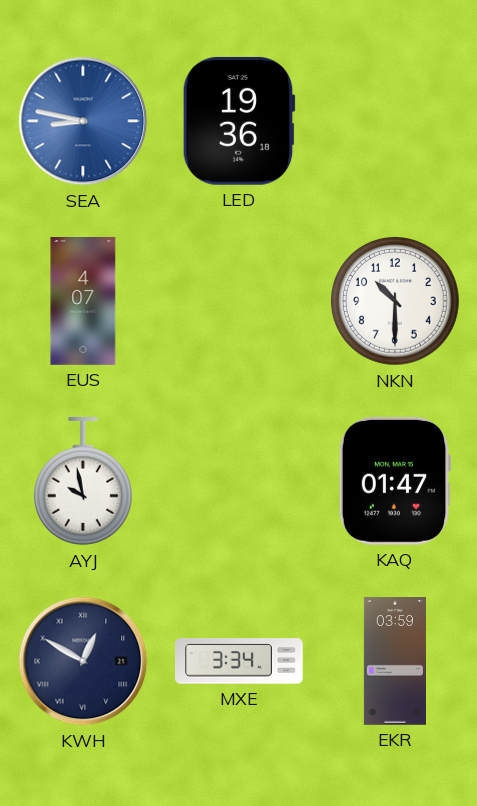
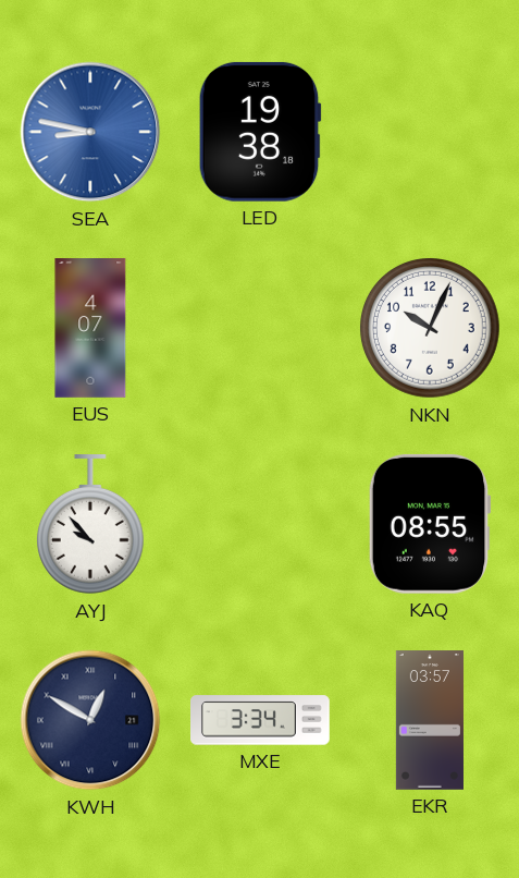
LED: 19:36 -> 19:38
NKN: 10:30 -> 10:04
AYJ: 9:58 -> 9:53
KAQ: 01:47 -> 08:55
EKR: 03:59 -> 03:57
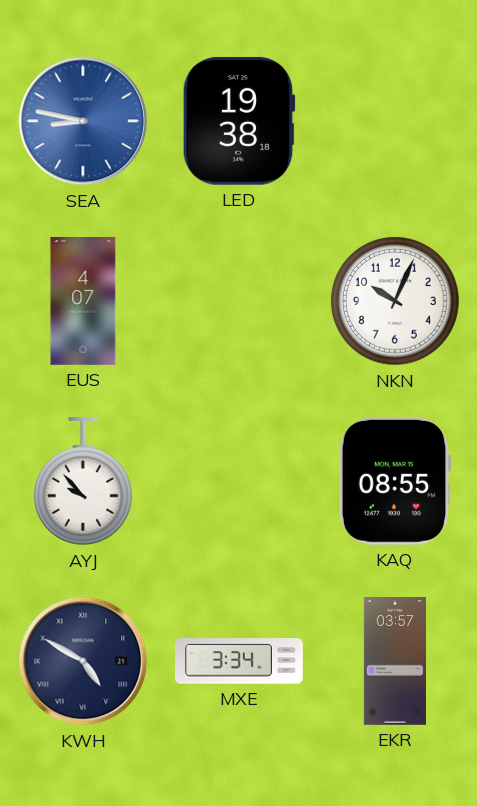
KWH: 12:50 -> 4:50
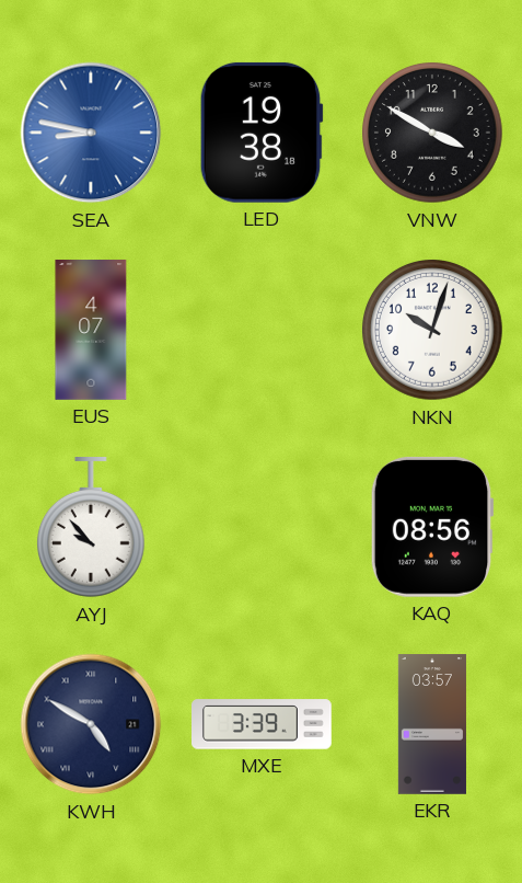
VNW: none -> 3:50
NKN: 10:04 -> 10:03
KAQ: 08:55 -> 08:56
MXE: 3:34 -> 3:39
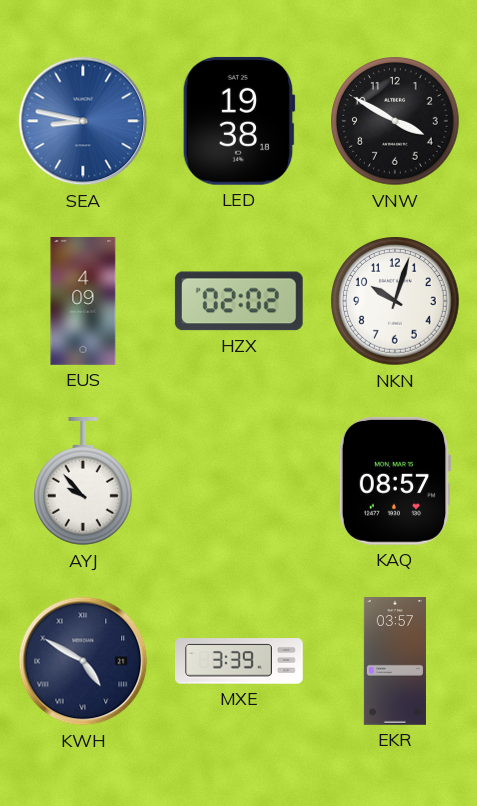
EUS: 4:07 -> 4:09
HZX: none -> 02:02
KAQ: 08:56 -> 08:57
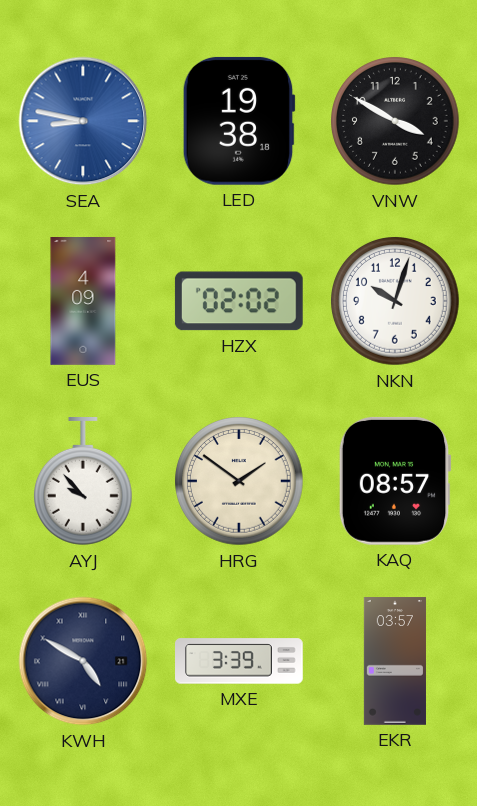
HRG: none -> 1:51
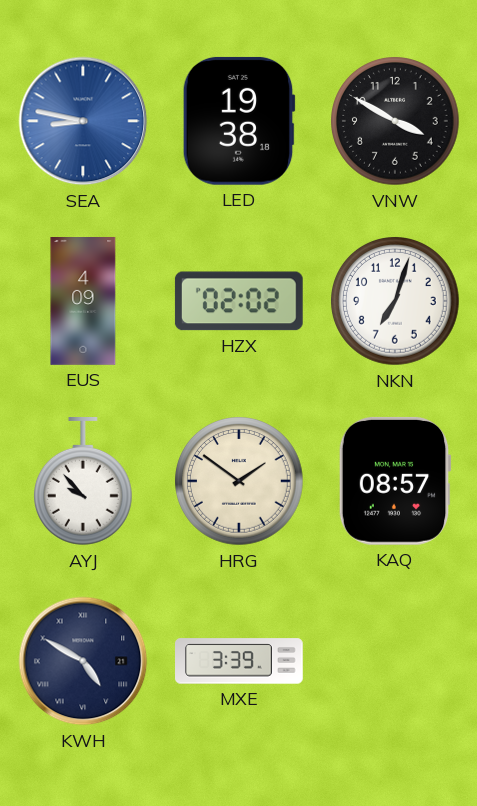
NKN: 10:03 -> 7:03
EKR: 03:57 -> none
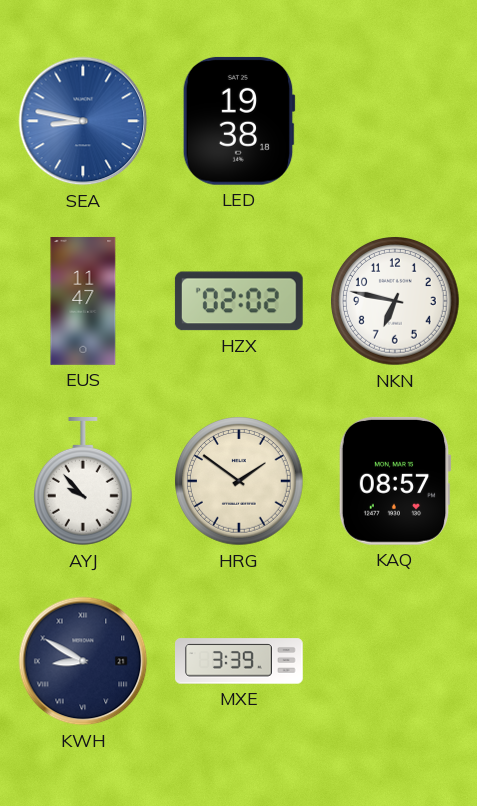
VNW: 3:50 -> none
EUS: 4:09 -> 11:47
NKN: 7:03 -> 6:47
KWH: 4:50 -> 8:50
